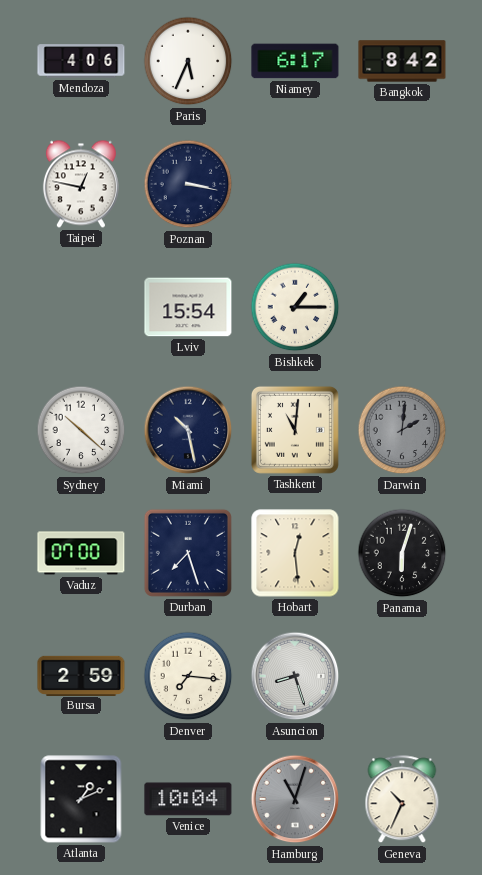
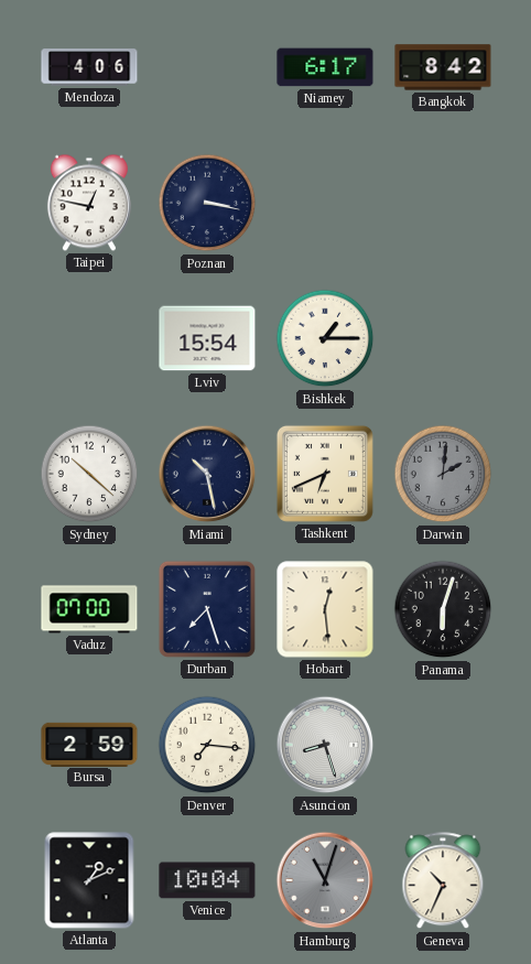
Paris: 5:34 -> none
Tashkent: 11:01 -> 6:41
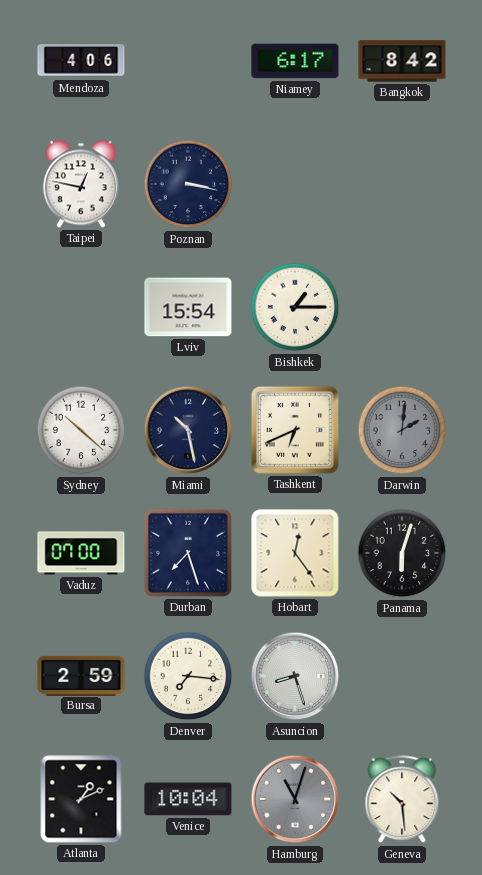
Hobart: 12:29 -> 12:24
Geneva: 10:34 -> 10:29
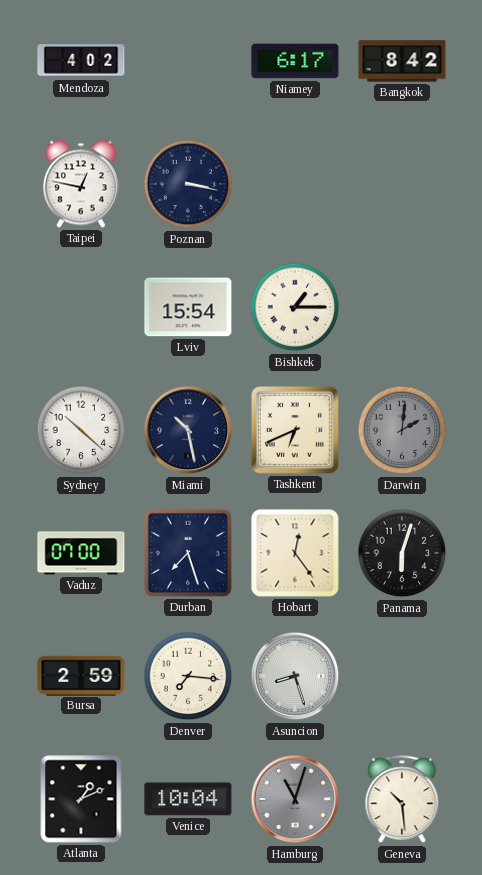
Mendoza: 4:06 -> 4:02
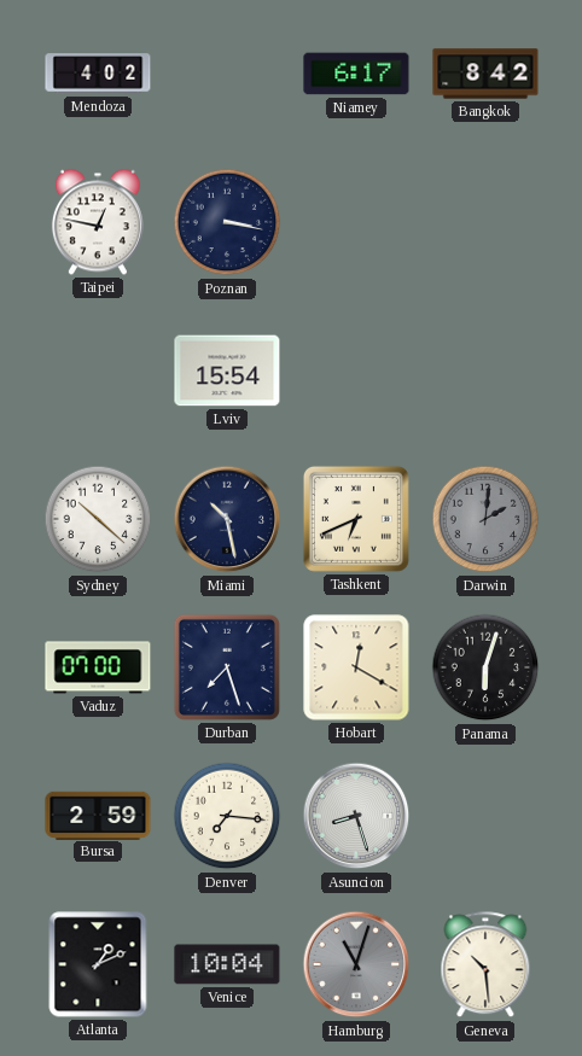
Bishkek: 1:15 -> none
Hobart: 12:24 -> 12:20
